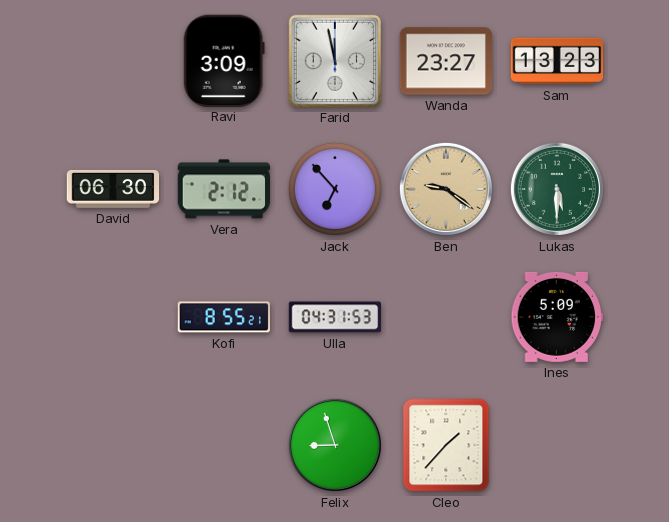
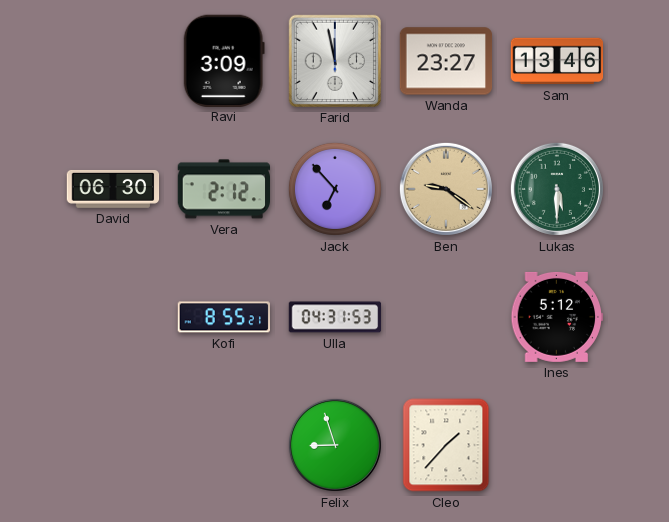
Sam: 13:23 -> 13:46
Ines: 5:09 -> 5:12
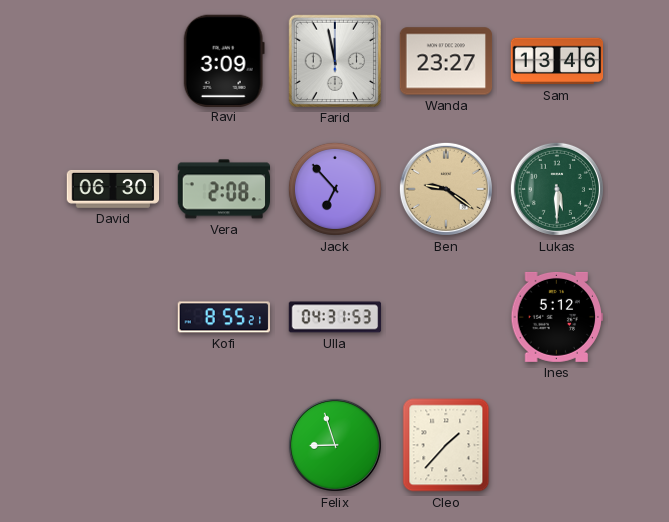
Vera: 2:12 -> 2:08
